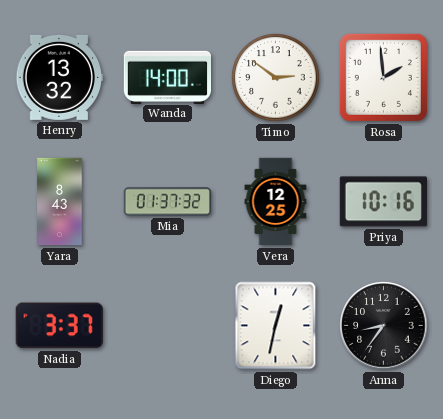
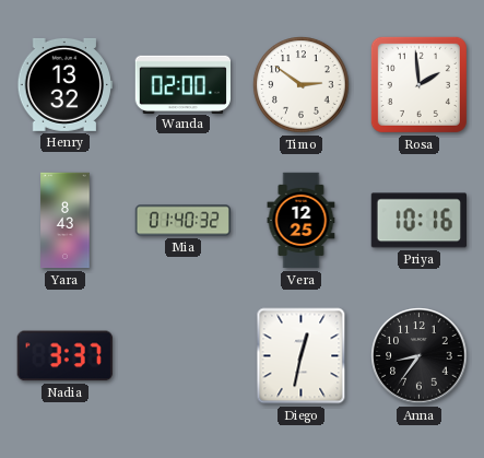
Wanda: 14:00 -> 02:00
Mia: 01:37 -> 01:40
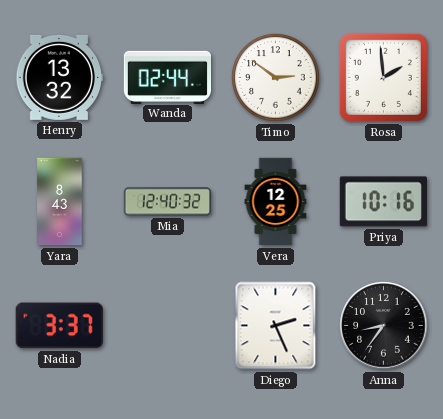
Wanda: 02:00 -> 02:44
Mia: 01:40 -> 12:40
Diego: 12:32 -> 2:26
